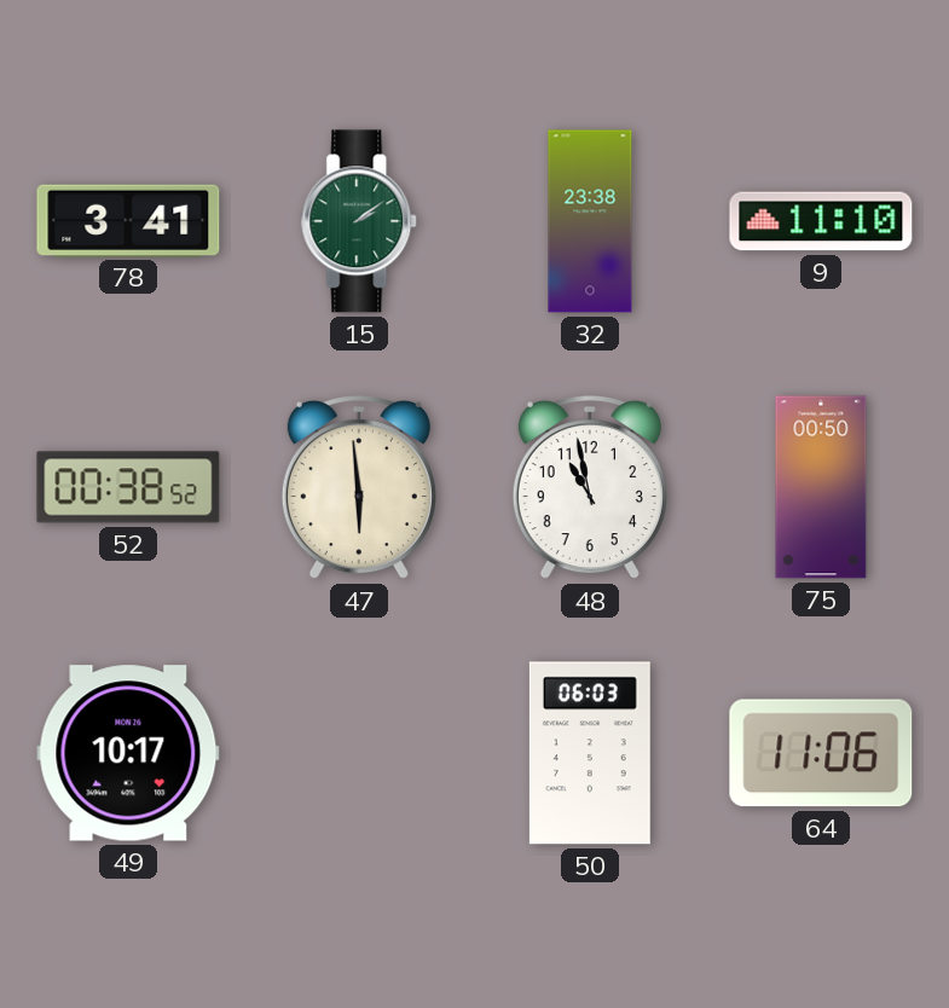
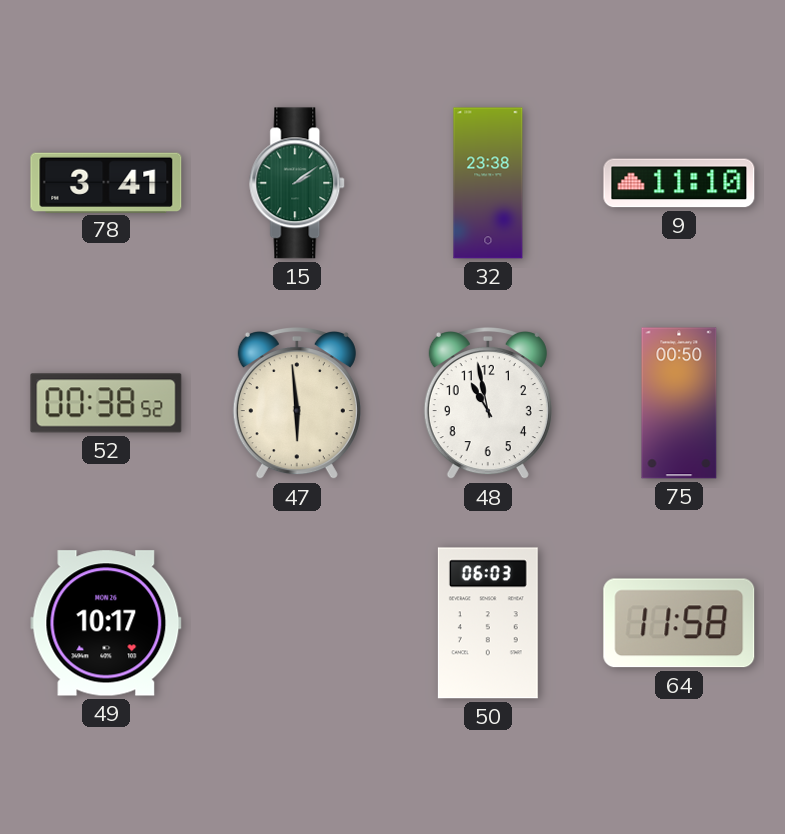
64: 11:06 -> 11:58
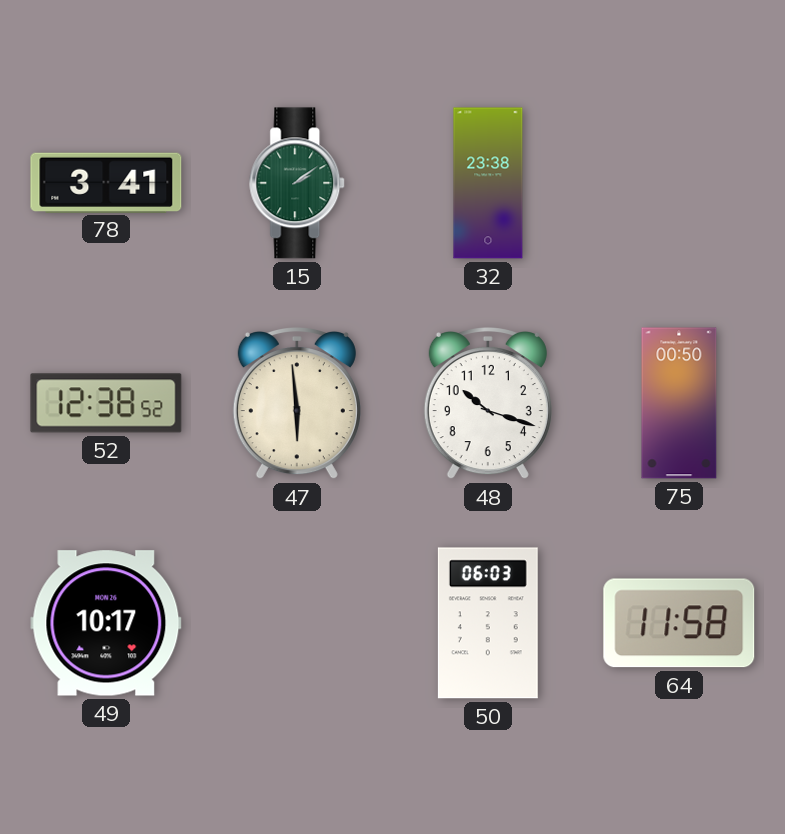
9: 11:10 -> none
52: 00:38 -> 12:38
48: 10:58 -> 10:18
